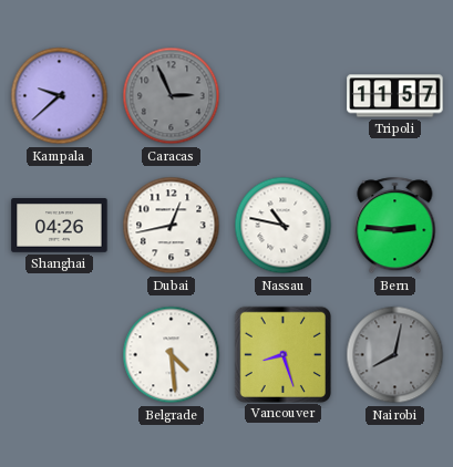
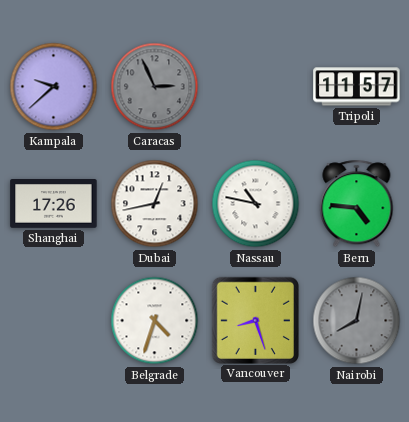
Shanghai: 04:26 -> 17:26
Bern: 2:46 -> 4:46
Belgrade: 4:29 -> 4:33
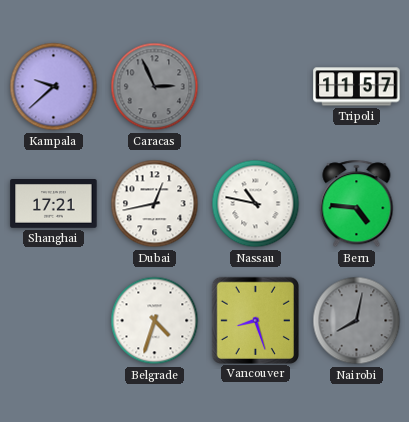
Shanghai: 17:26 -> 17:21
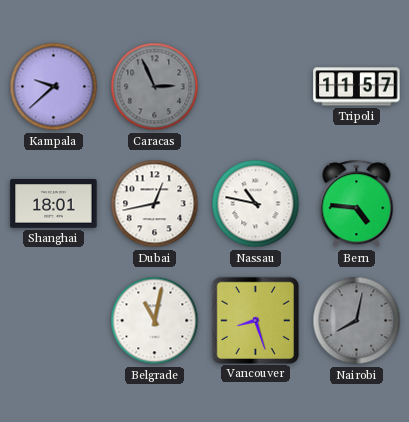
Shanghai: 17:21 -> 18:01
Belgrade: 4:33 -> 11:02
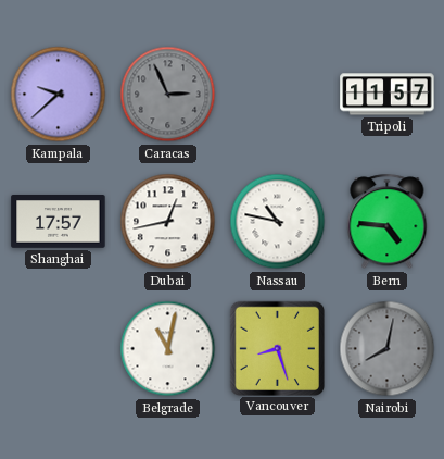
Shanghai: 18:01 -> 17:57
